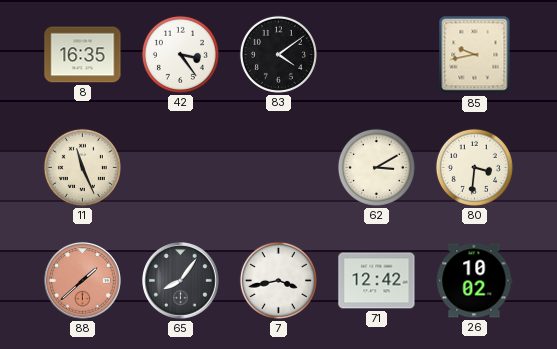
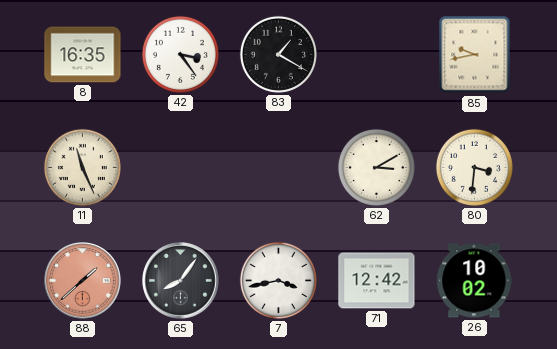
83: 4:09 -> 1:20
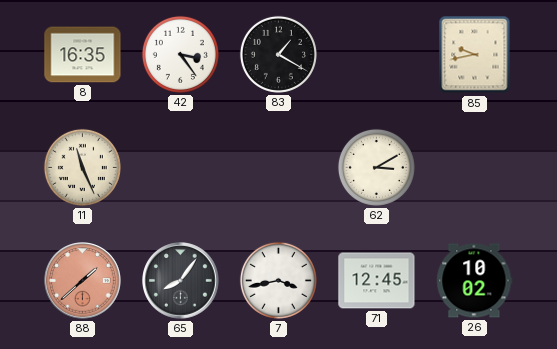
80: 3:31 -> none
71: 12:42 -> 12:45
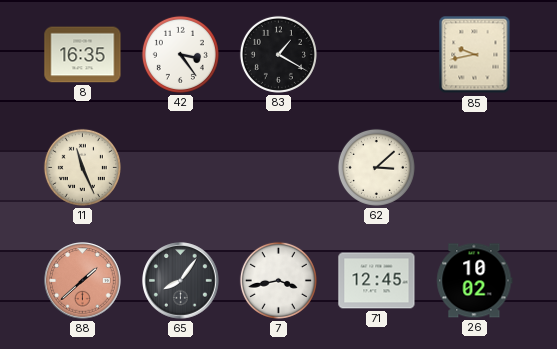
62: 3:10 -> 3:08
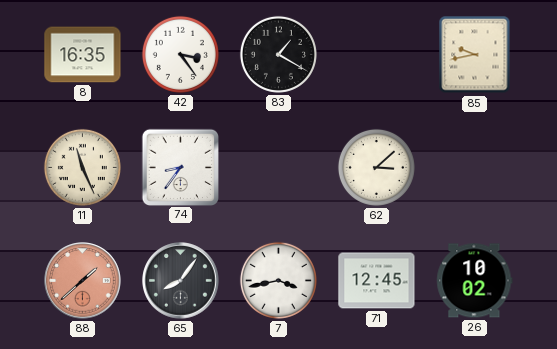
74: none -> 8:36
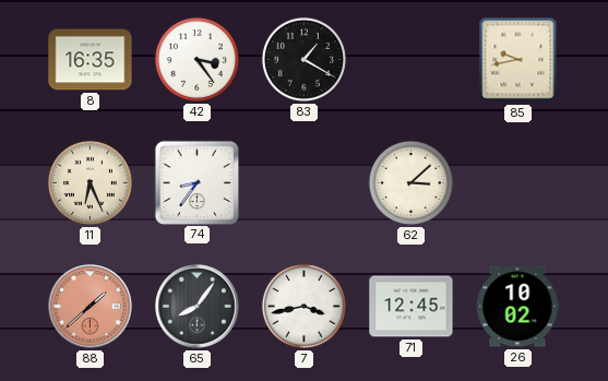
11: 11:26 -> 6:26
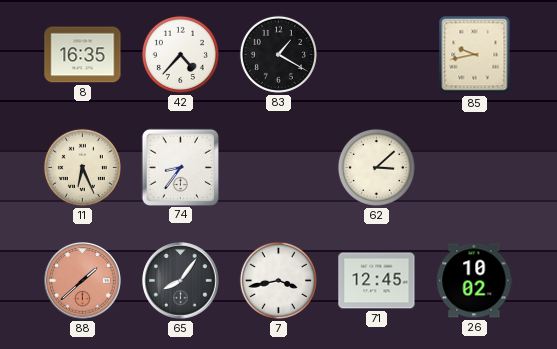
42: 3:24 -> 4:37
